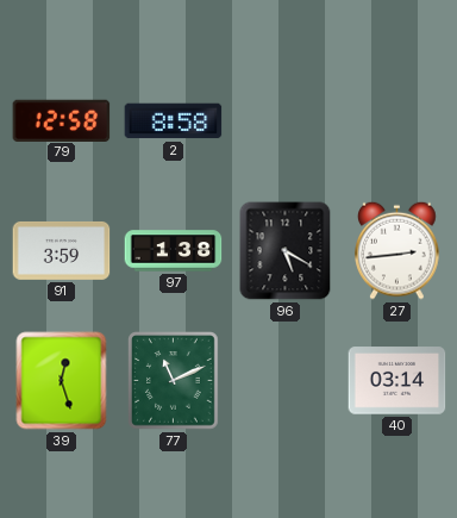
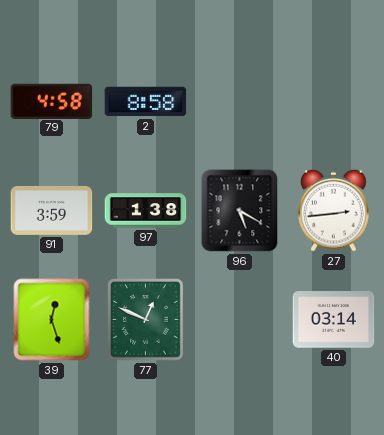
79: 12:58 -> 4:58
77: 11:11 -> 12:49
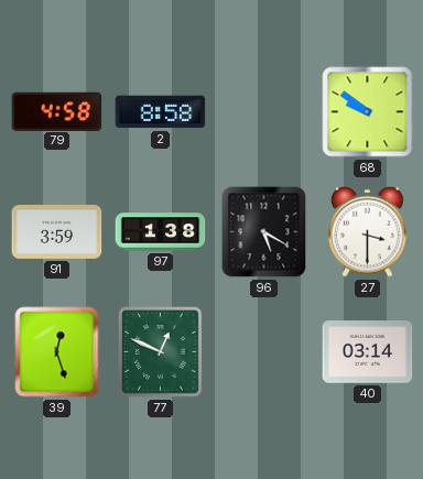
68: none -> 9:51
27: 2:44 -> 3:30
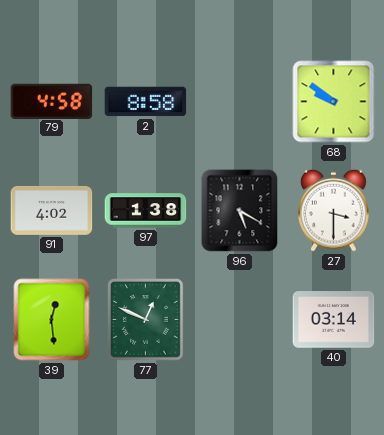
91: 3:59 -> 4:02
39: 12:27 -> 12:29
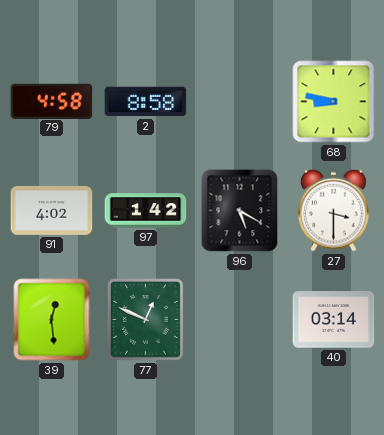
68: 9:51 -> 8:47
97: 1:38 -> 1:42
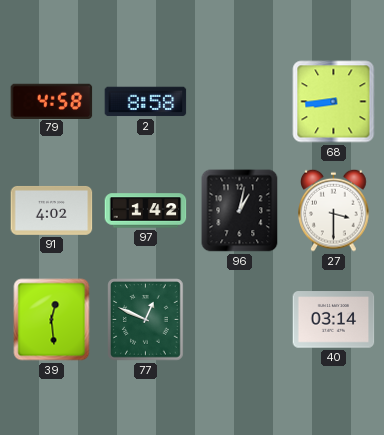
68: 8:47 -> 8:44
96: 5:20 -> 1:02
